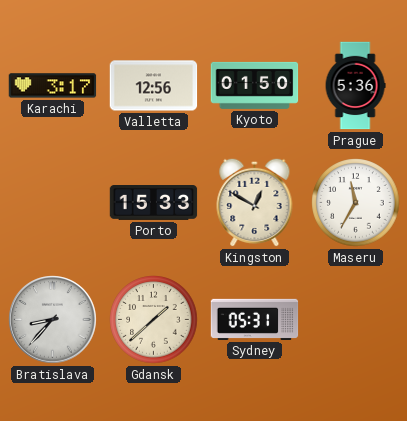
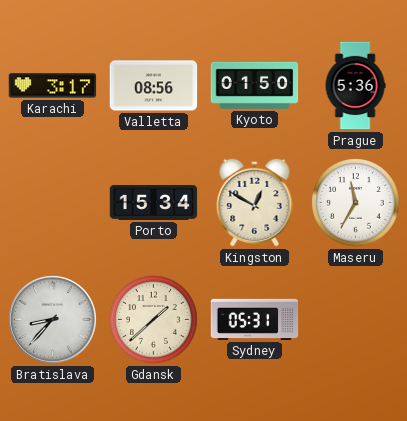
Valletta: 12:56 -> 08:56
Porto: 15:33 -> 15:34
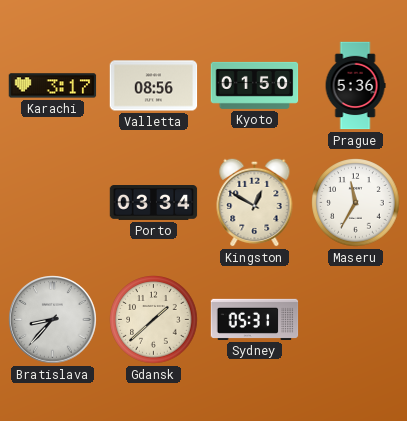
Porto: 15:34 -> 03:34
